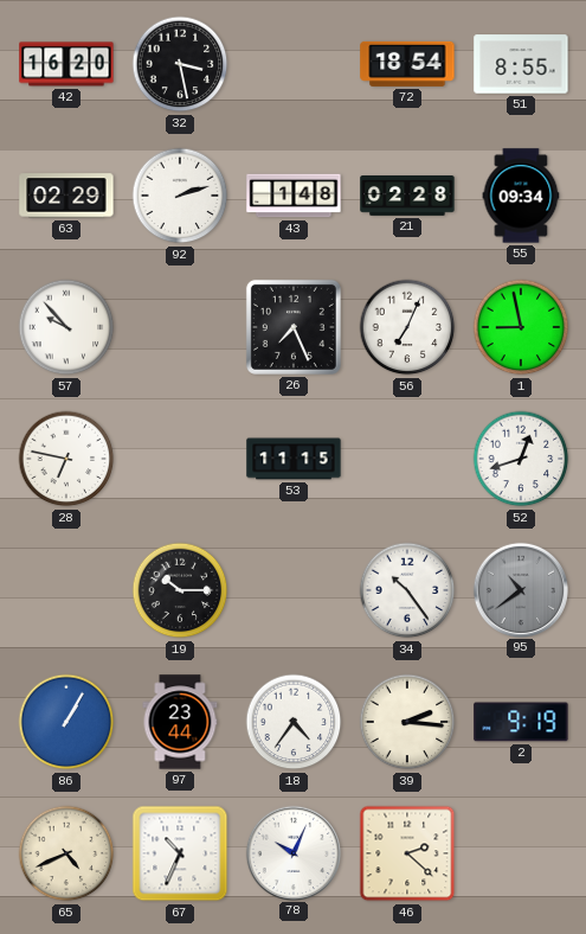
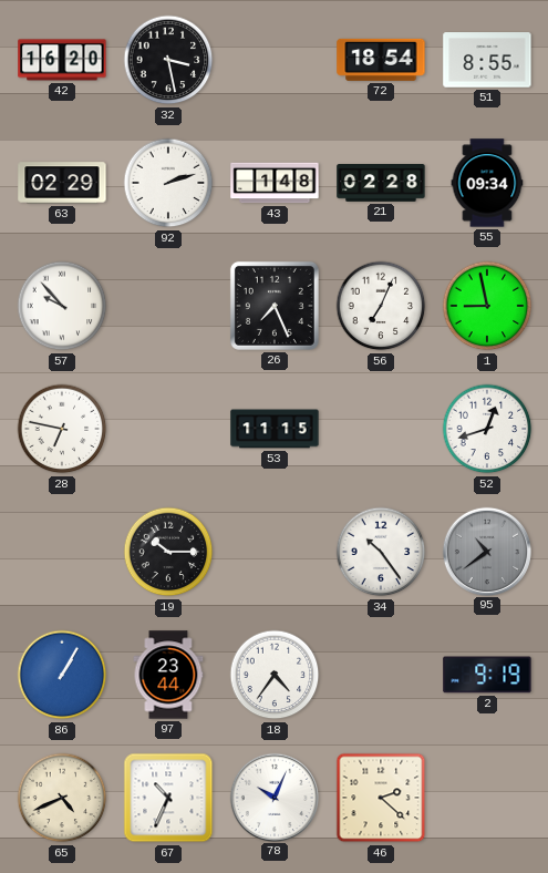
39: 2:16 -> none
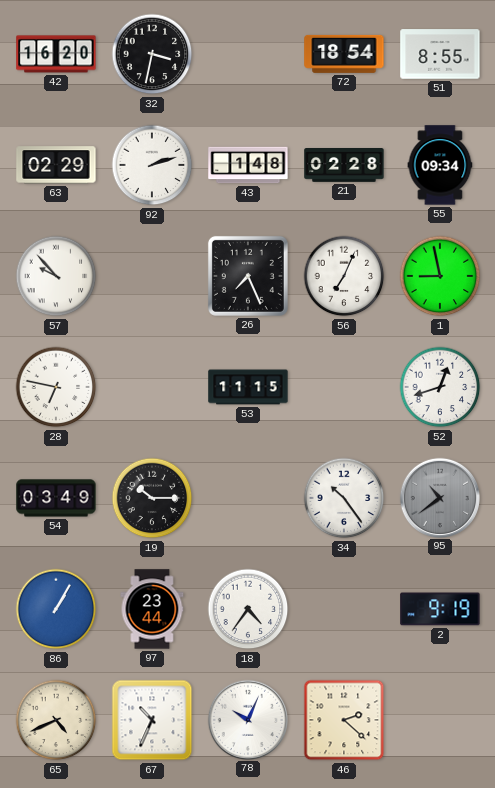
32: 3:28 -> 3:32
54: none -> 03:49
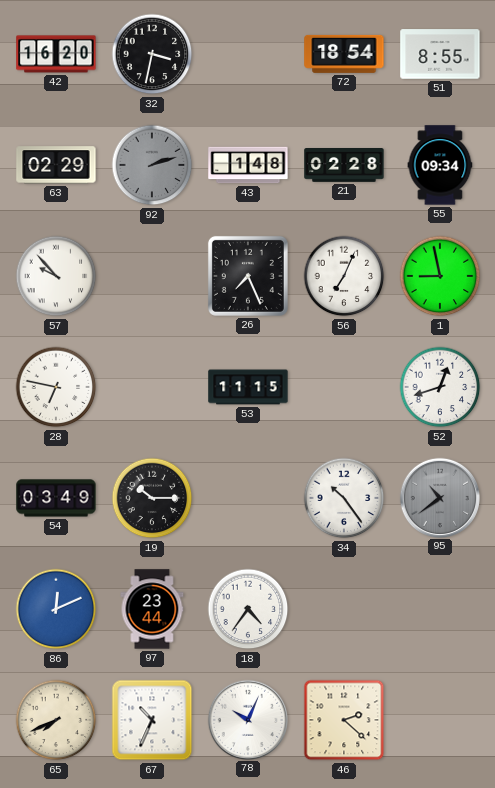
92 dial: white -> grey
86: 1:05 -> 12:11
2: 9:19 -> none
65: 4:41 -> 7:41
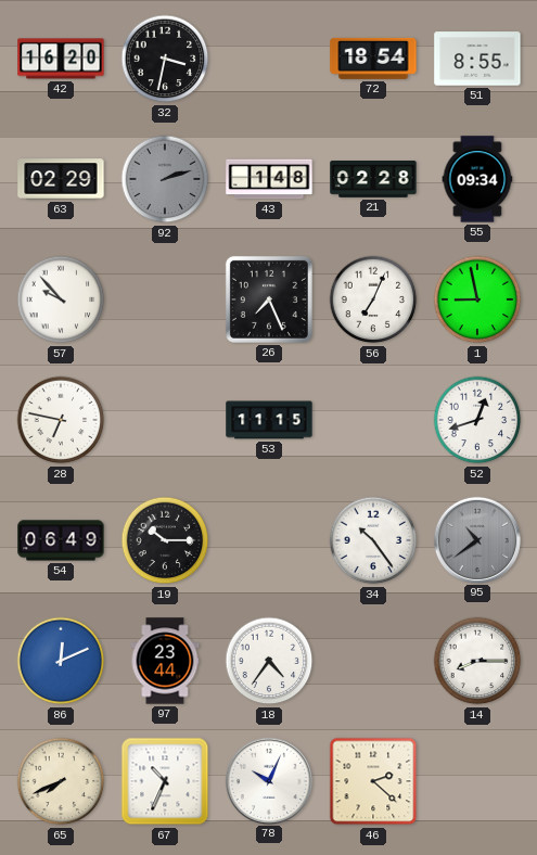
54: 03:49 -> 06:49
14: none -> 8:15
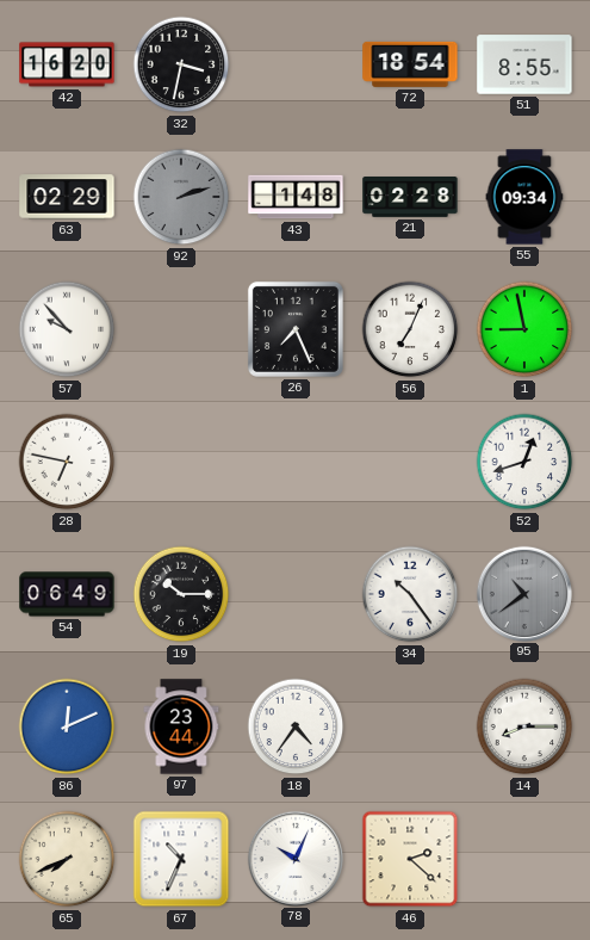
53: 11:15 -> none
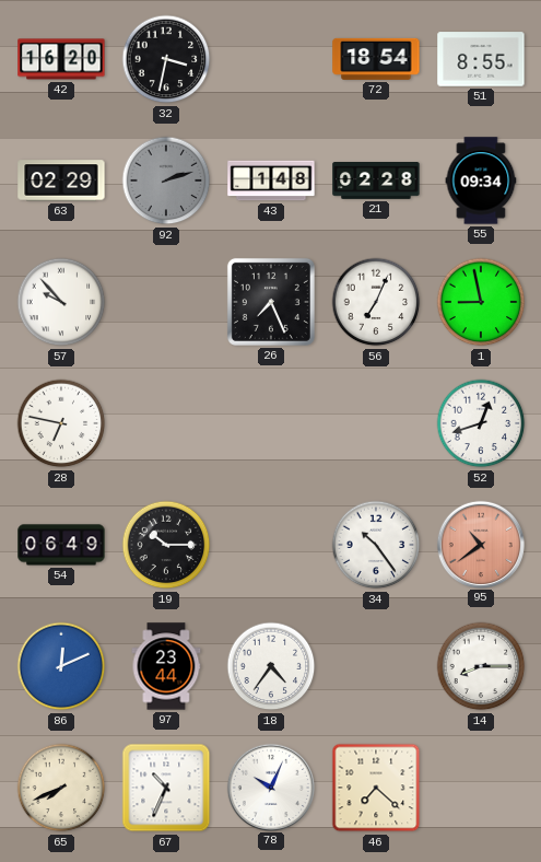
95 dial: grey -> salmon
46: 2:22 -> 7:22
